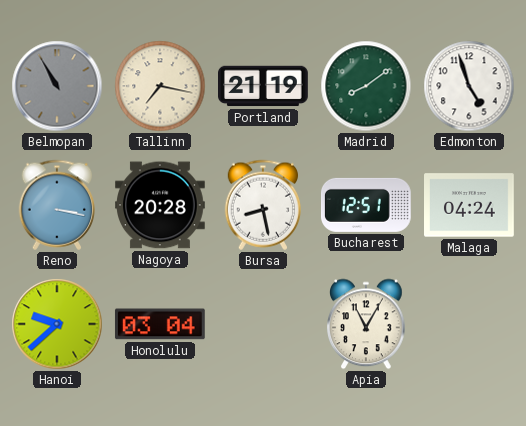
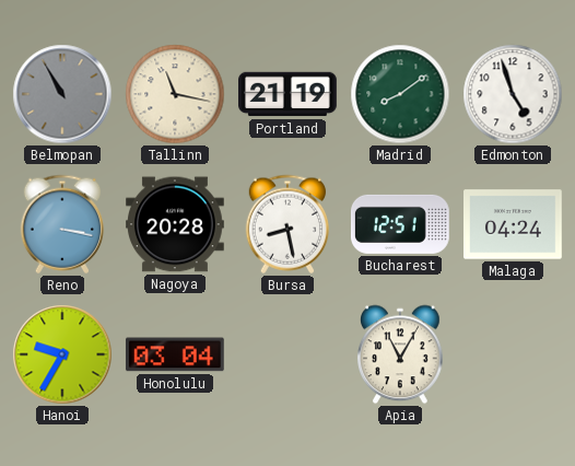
Tallinn: 7:17 -> 11:17
Hanoi: 9:38 -> 9:35
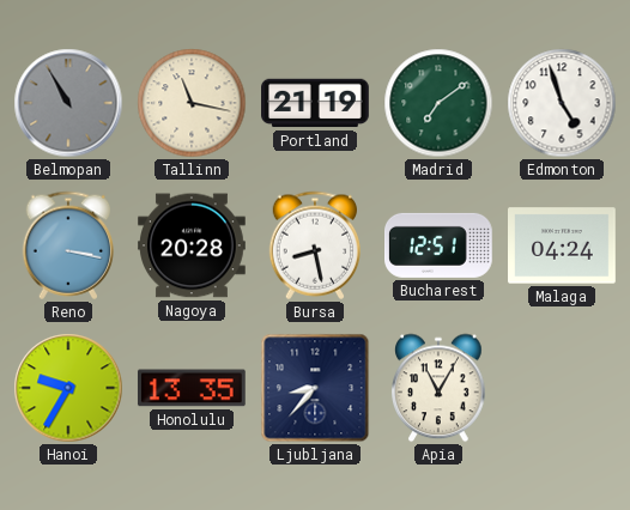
Madrid: 8:09 -> 7:09
Honolulu: 03:04 -> 13:35
Ljubljana: none -> 8:37
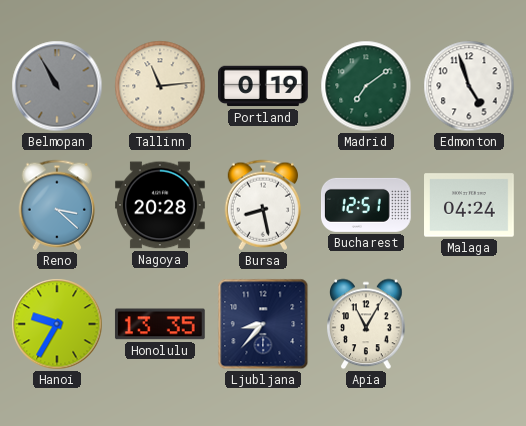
Tallinn: 11:17 -> 11:14
Portland: 21:19 -> 0:19
Reno: 3:17 -> 3:22
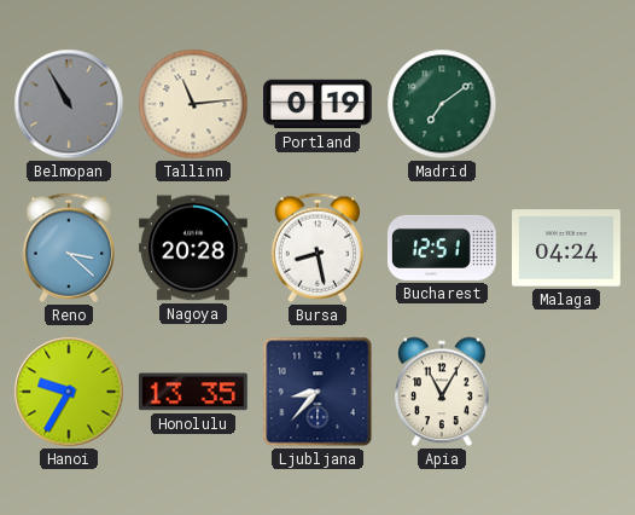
Edmonton: 4:57 -> none
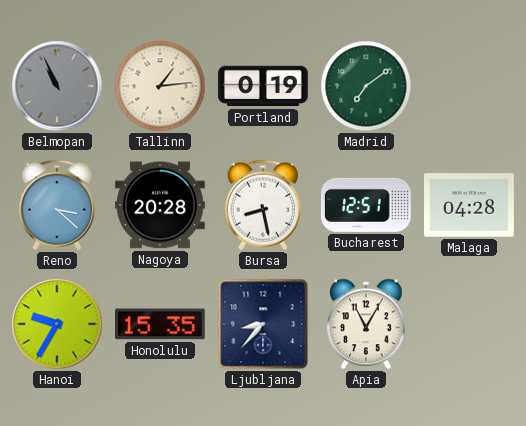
Belmopan: 10:55 -> 10:56
Tallinn: 11:14 -> 1:14
Malaga: 04:24 -> 04:28
Honolulu: 13:35 -> 15:35
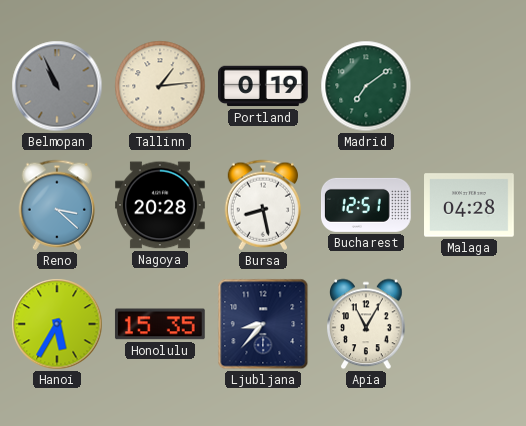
Hanoi: 9:35 -> 5:35
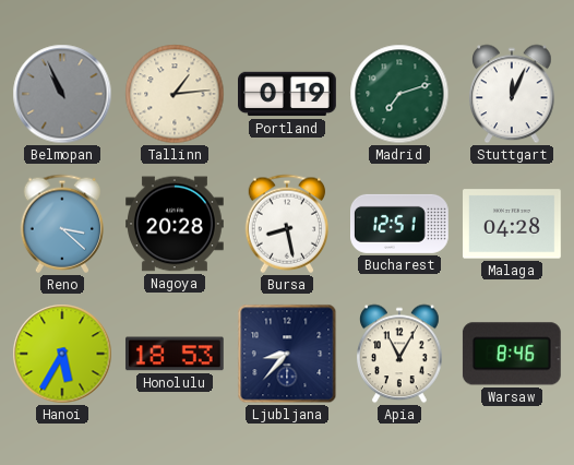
Madrid: 7:09 -> 7:12
Stuttgart: none -> 12:04
Honolulu: 15:35 -> 18:53
Warsaw: none -> 8:46
